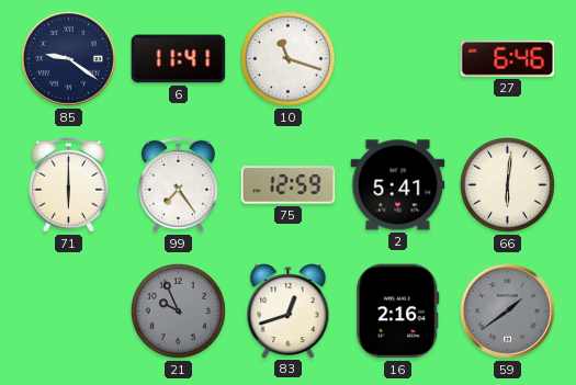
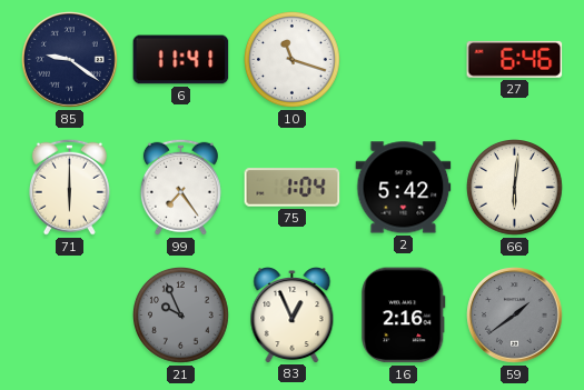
75: 12:59 -> 1:04
2: 5:41 -> 5:42
83: 12:42 -> 12:56
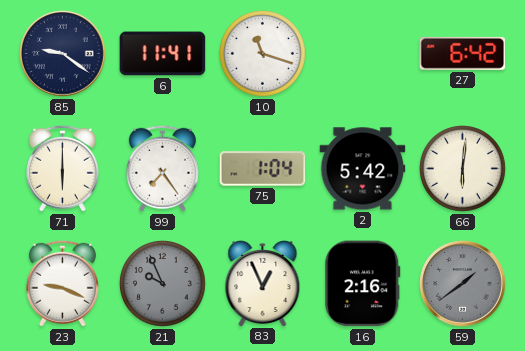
27: 6:46 -> 6:42
23: none -> 9:19
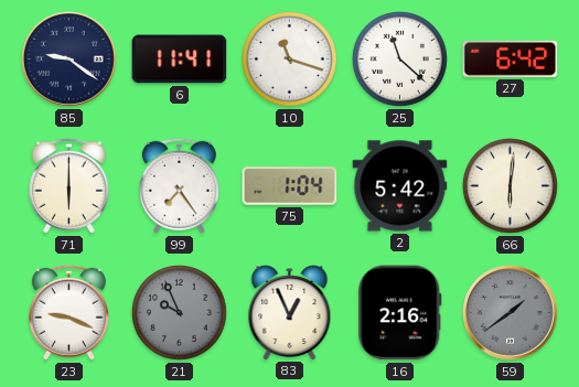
25: none -> 11:22
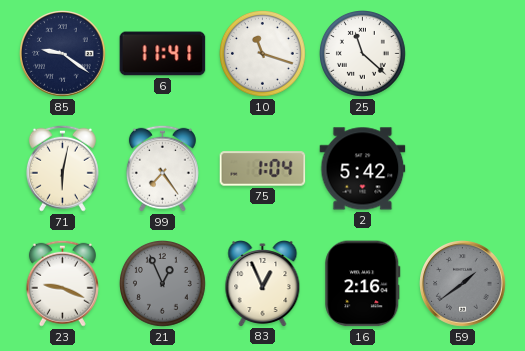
27: 6:42 -> none
71: 6:00 -> 6:02
66: 6:01 -> none
21: 9:56 -> 12:56
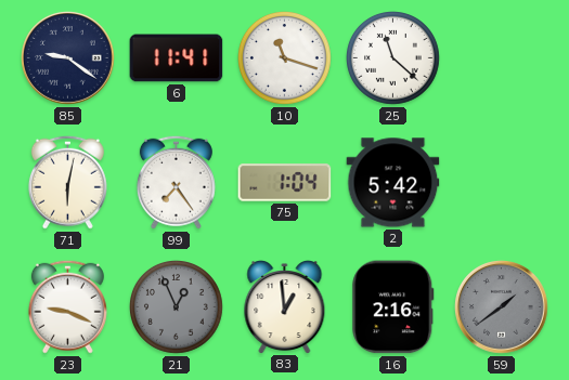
83: 12:56 -> 12:59
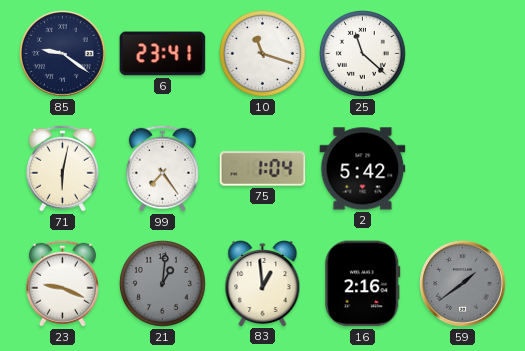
6: 11:41 -> 23:41
21: 12:56 -> 1:01
